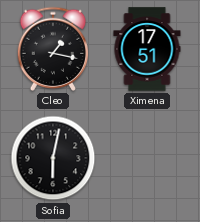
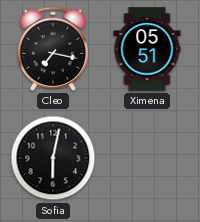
Cleo: 1:17 -> 7:17
Ximena: 17:51 -> 05:51
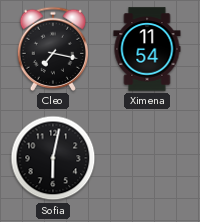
Ximena: 05:51 -> 11:54
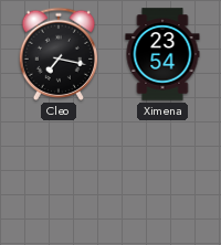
Ximena: 11:54 -> 23:54
Sofia: 6:02 -> none
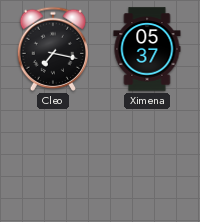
Ximena: 23:54 -> 05:37
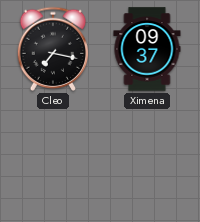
Ximena: 05:37 -> 09:37
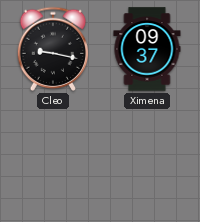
Cleo: 7:17 -> 9:17
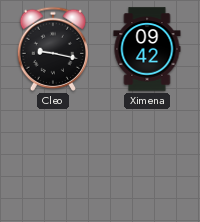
Ximena: 09:37 -> 09:42
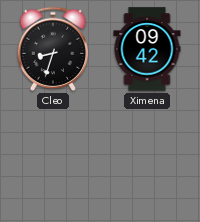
Cleo: 9:17 -> 8:33
